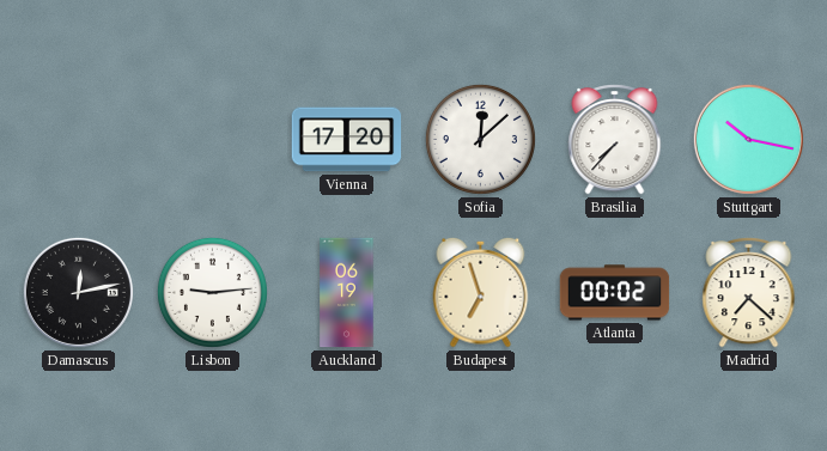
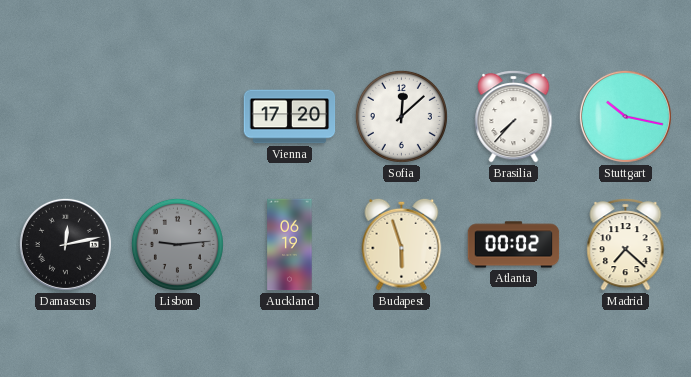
Lisbon dial: white -> grey
Budapest: 6:57 -> 5:57
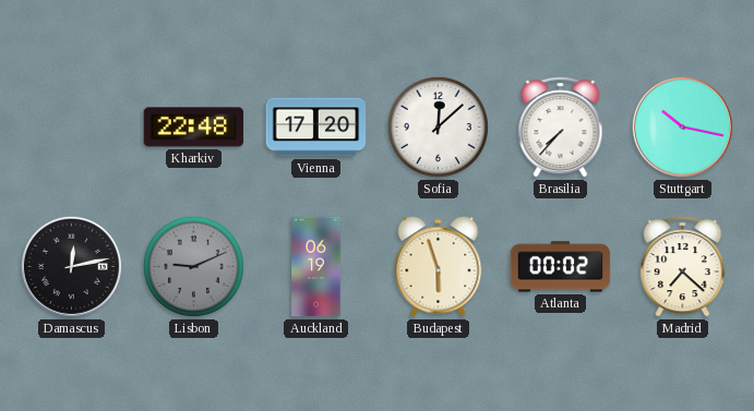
Kharkiv: none -> 22:48
Lisbon: 9:14 -> 9:11
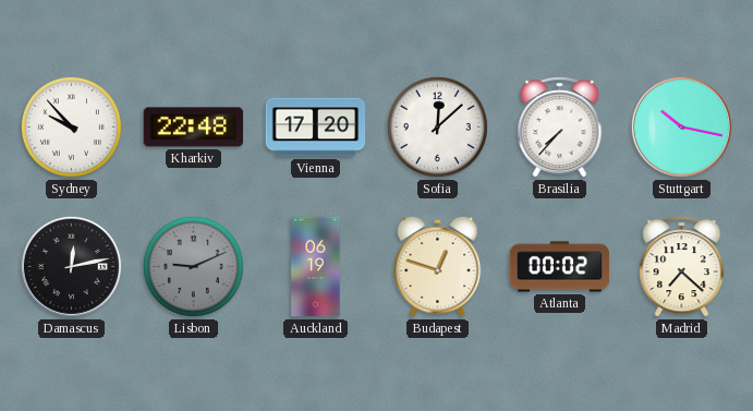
Sydney: none -> 9:53
Budapest: 5:57 -> 12:48
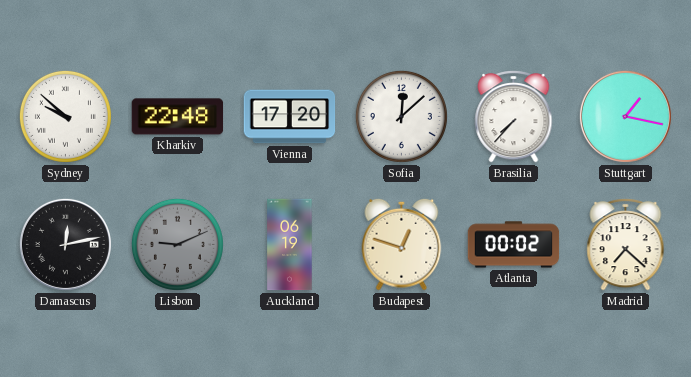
Sydney: 9:53 -> 9:52
Stuttgart: 10:17 -> 1:17
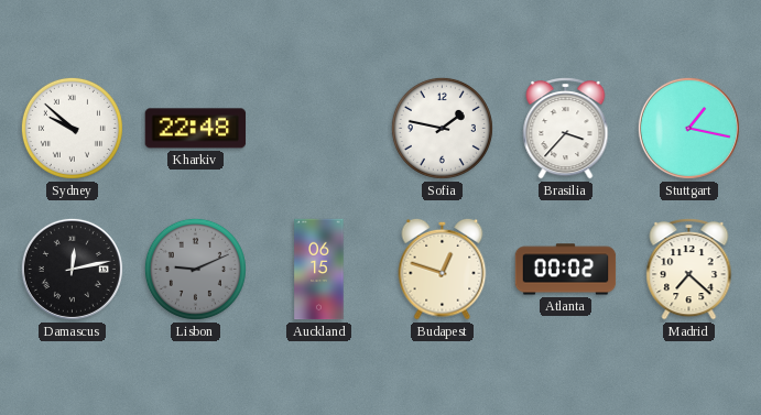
Vienna: 17:20 -> none
Sofia: 12:08 -> 1:47
Brasilia: 7:37 -> 3:37
Auckland: 06:19 -> 06:15
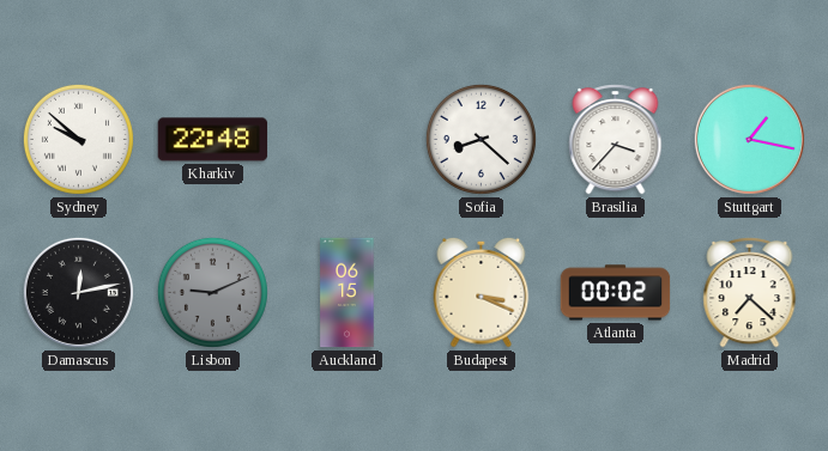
Sofia: 1:47 -> 8:22
Budapest: 12:48 -> 3:19
